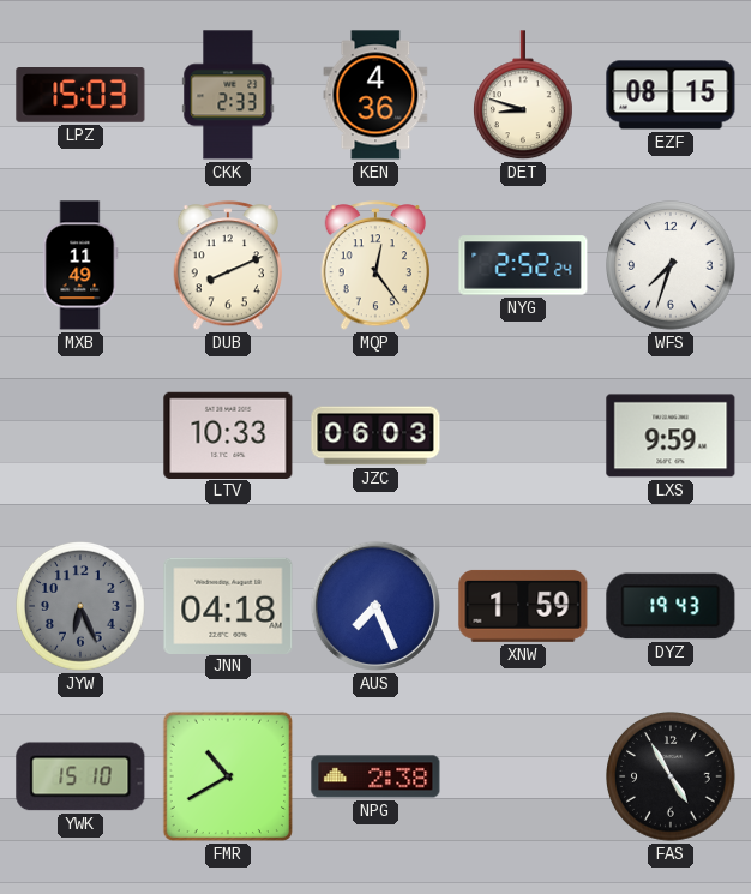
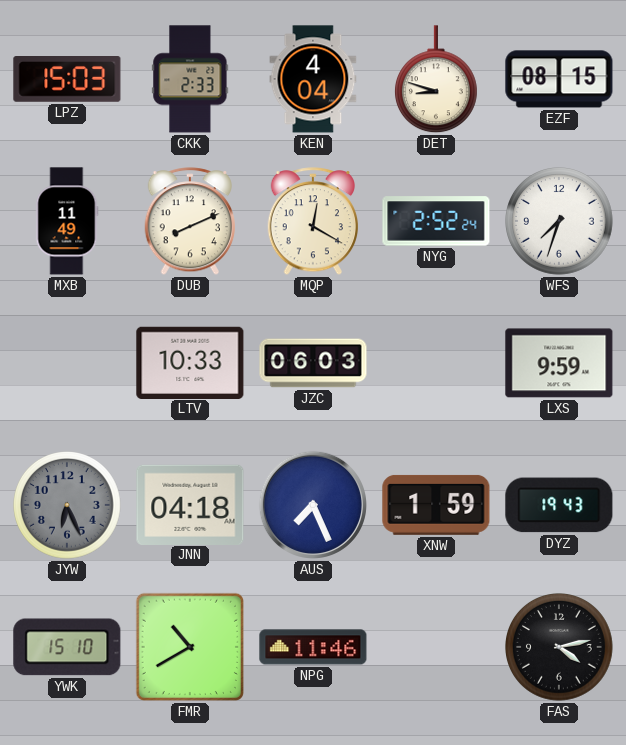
KEN: 4:36 -> 4:04
MQP: 12:24 -> 12:20
NPG: 2:38 -> 11:46
FAS: 4:55 -> 4:13
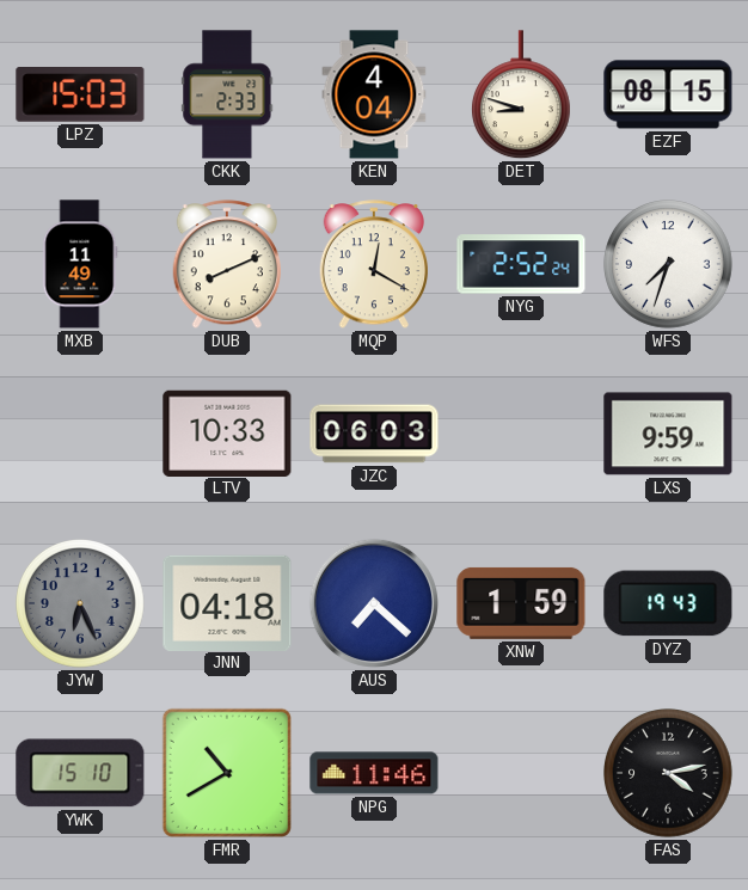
AUS: 7:26 -> 7:22
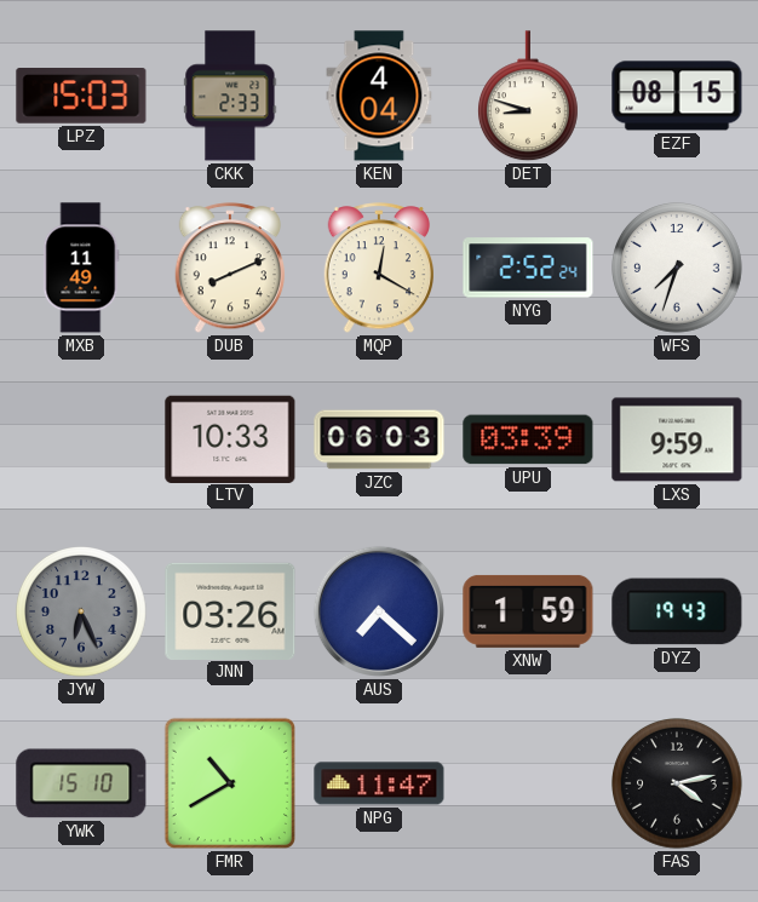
UPU: none -> 03:39
JNN: 04:18 -> 03:26
NPG: 11:46 -> 11:47
